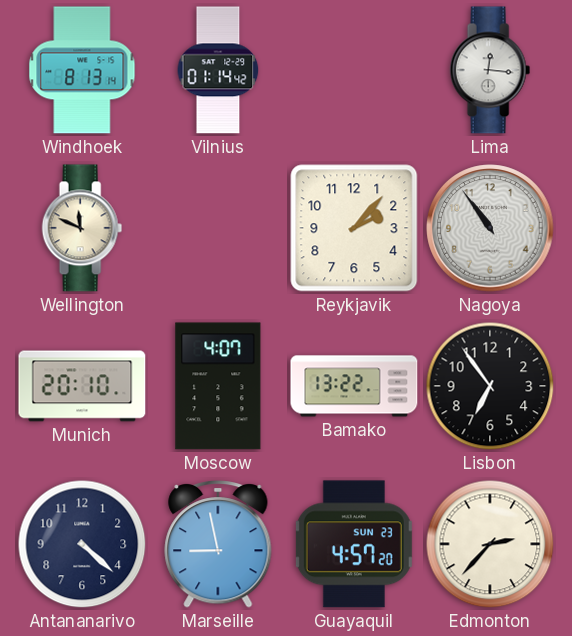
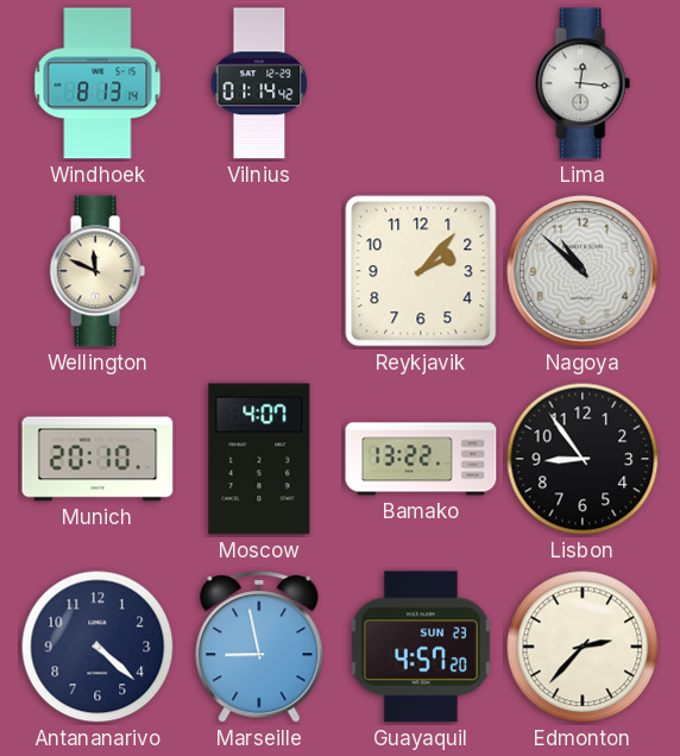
Nagoya: 10:54 -> 10:52
Lisbon: 6:54 -> 8:54
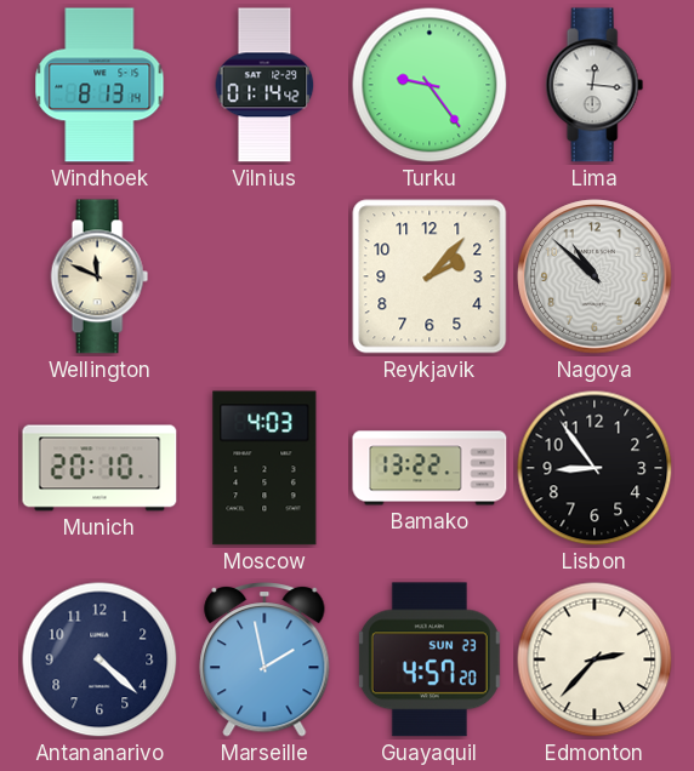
Turku: none -> 9:24
Moscow: 4:07 -> 4:03
Marseille: 8:58 -> 1:58
